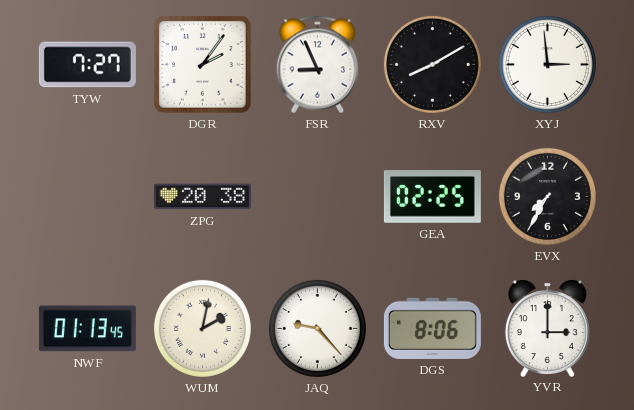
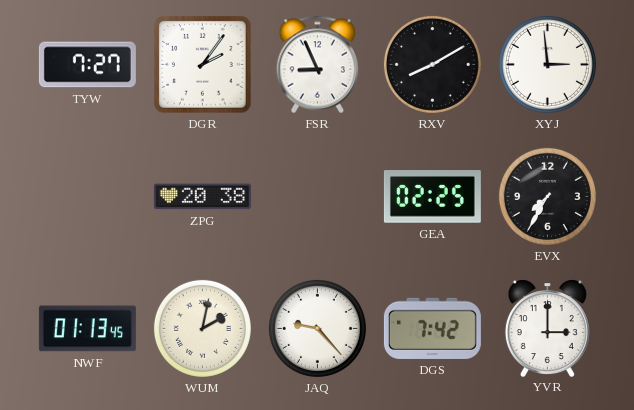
DGS: 8:06 -> 7:42
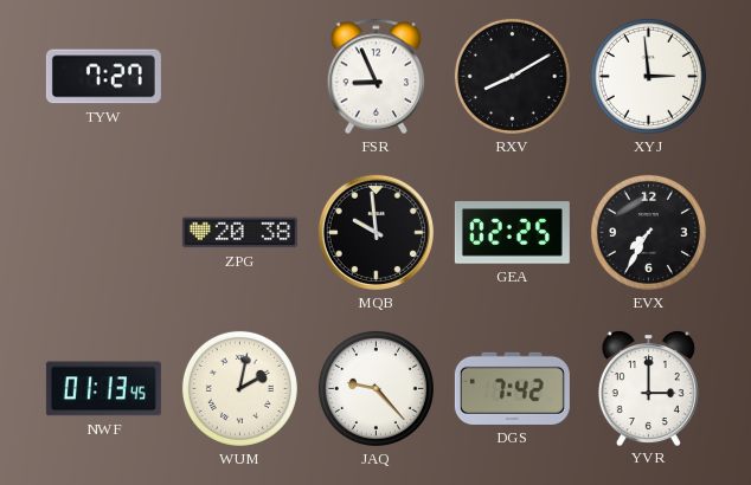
DGR: 2:06 -> none
MQB: none -> 9:59
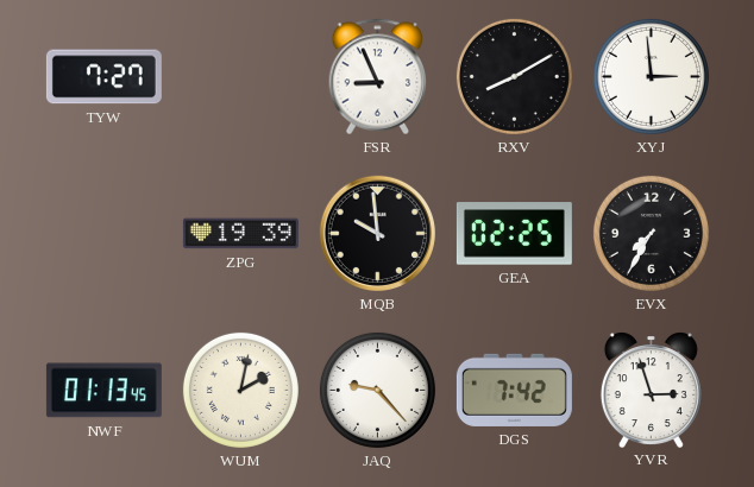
ZPG: 20:38 -> 19:39
YVR: 3:00 -> 2:57
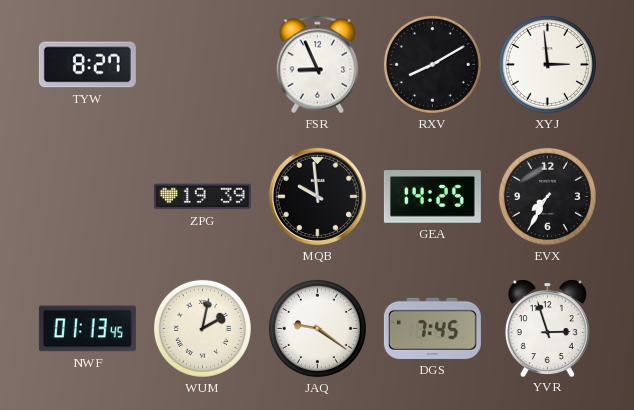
TYW: 7:27 -> 8:27
GEA: 02:25 -> 14:25
JAQ: 9:23 -> 9:21
DGS: 7:42 -> 7:45
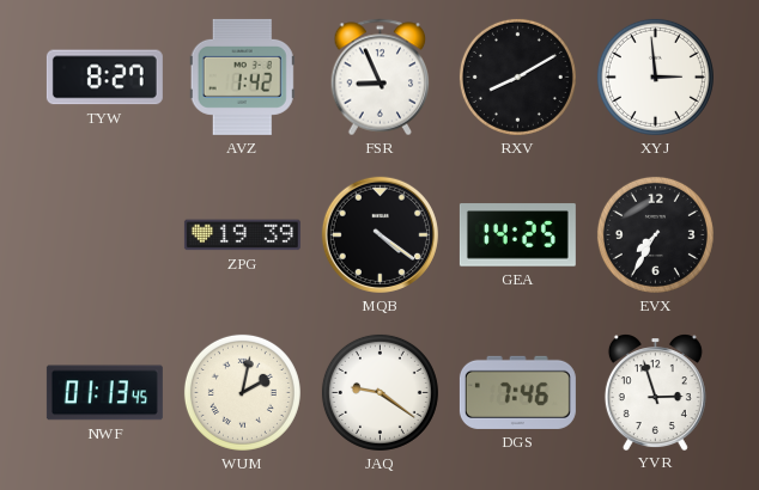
AVZ: none -> 1:42
MQB: 9:59 -> 4:21
DGS: 7:45 -> 7:46
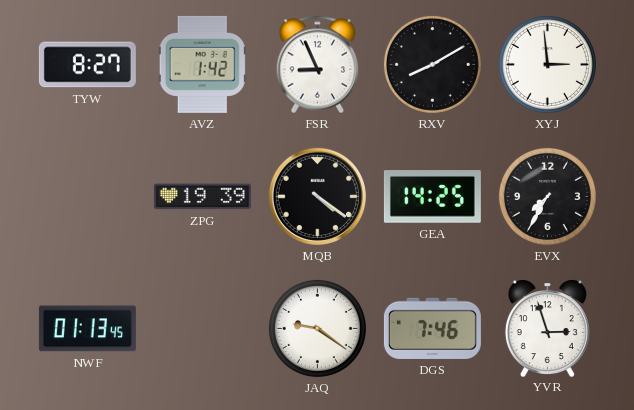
WUM: 2:02 -> none
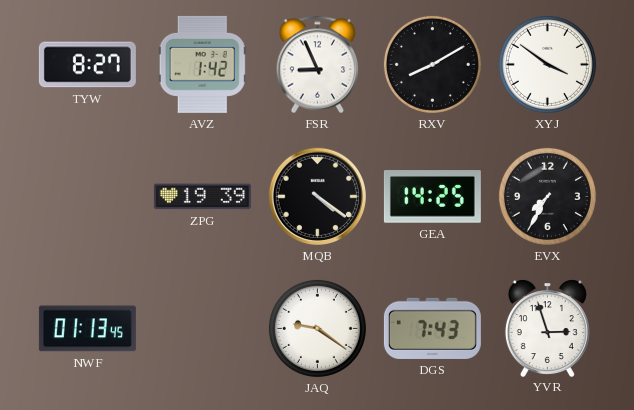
XYJ: 2:59 -> 3:51
DGS: 7:46 -> 7:43
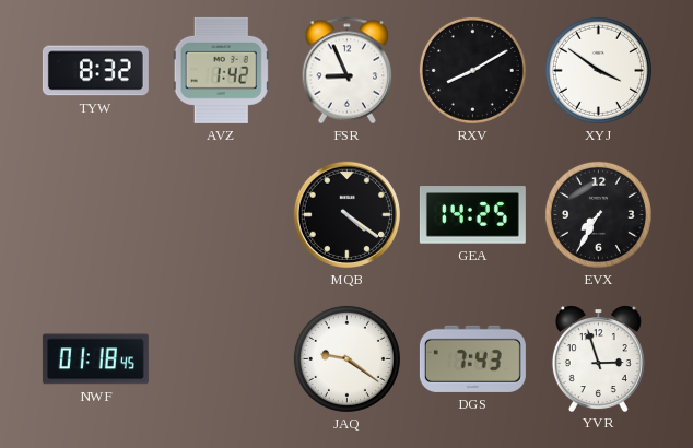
TYW: 8:27 -> 8:32
ZPG: 19:39 -> none
NWF: 01:13 -> 01:18
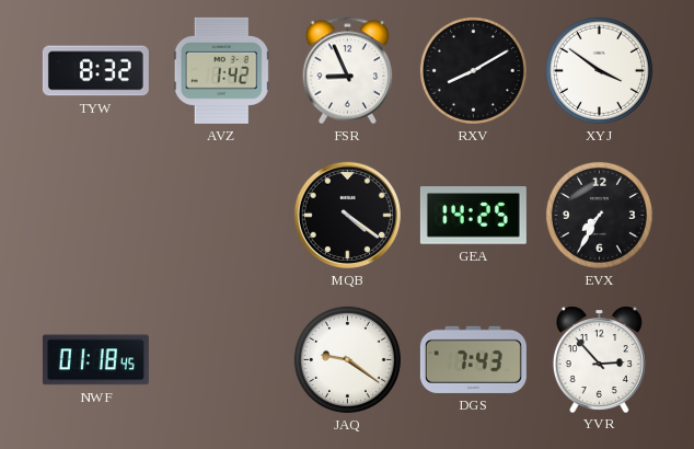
YVR: 2:57 -> 2:53
